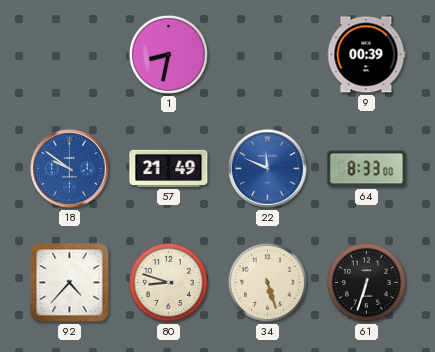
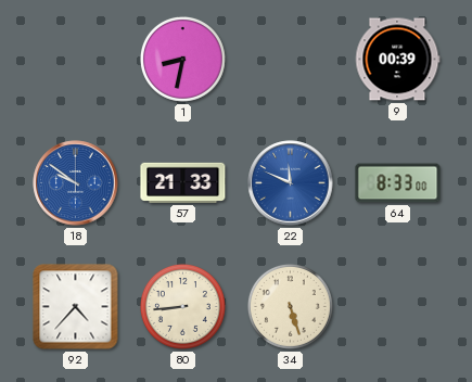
57: 21:49 -> 21:33
80: 8:48 -> 8:44
61: 6:33 -> none
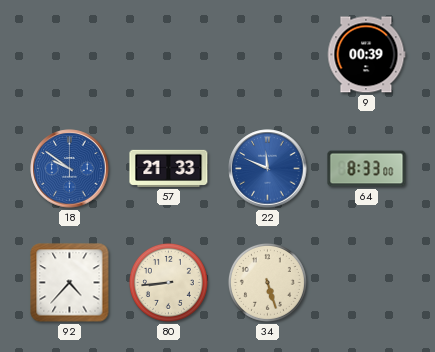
1: 8:32 -> none
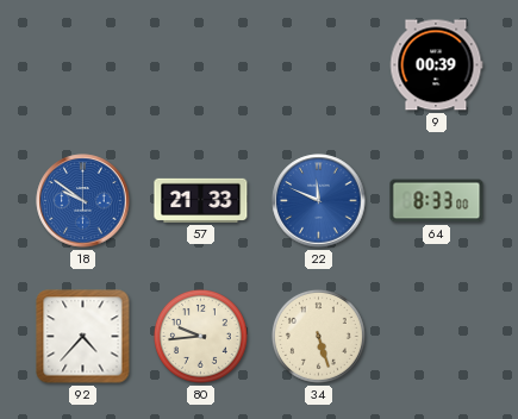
80: 8:44 -> 9:44
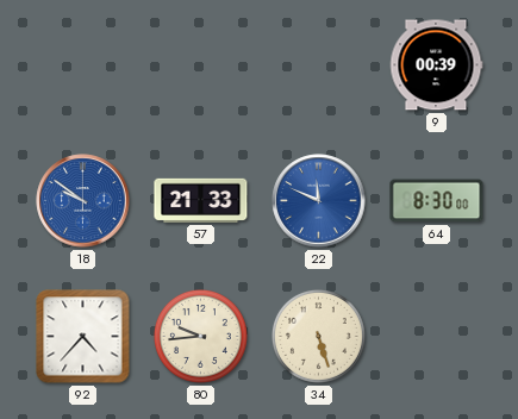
64: 8:33 -> 8:30
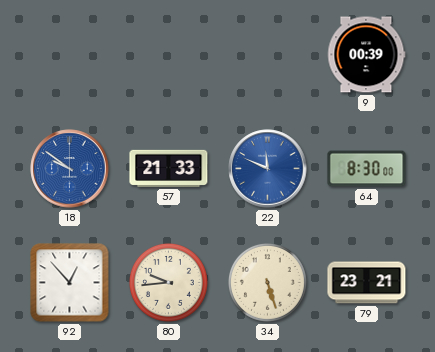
92: 4:37 -> 12:53
79: none -> 23:21
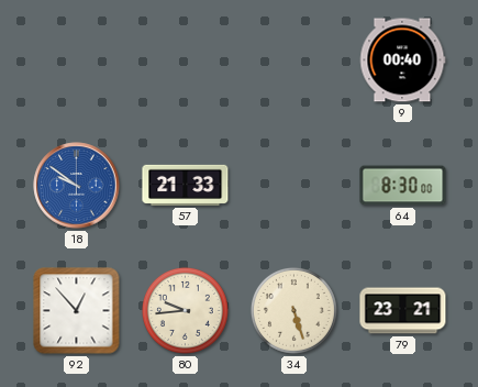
9: 00:39 -> 00:40
22: 11:49 -> none
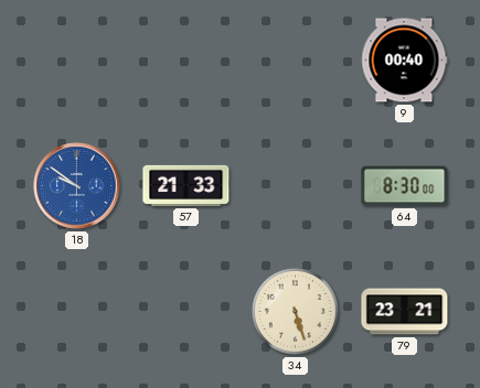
92: 12:53 -> none
80: 9:44 -> none
